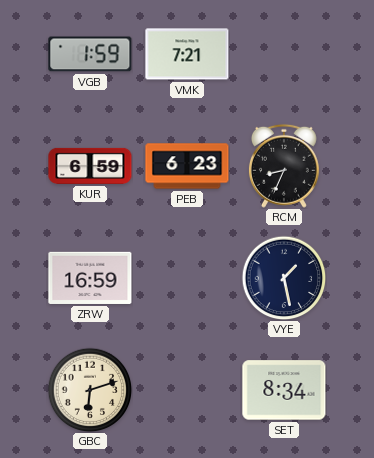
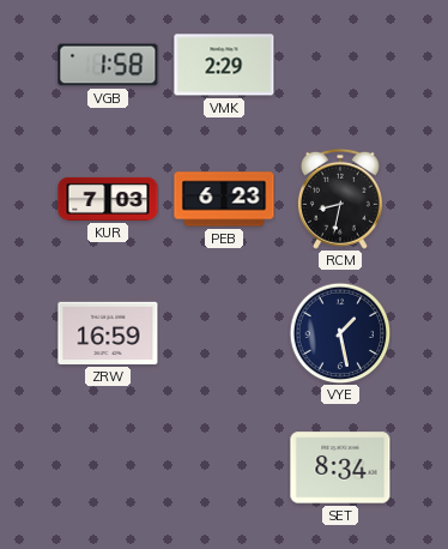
VGB: 1:59 -> 1:58
VMK: 7:21 -> 2:29
KUR: 6:59 -> 7:03
RCM: 8:34 -> 8:32
GBC: 6:12 -> none
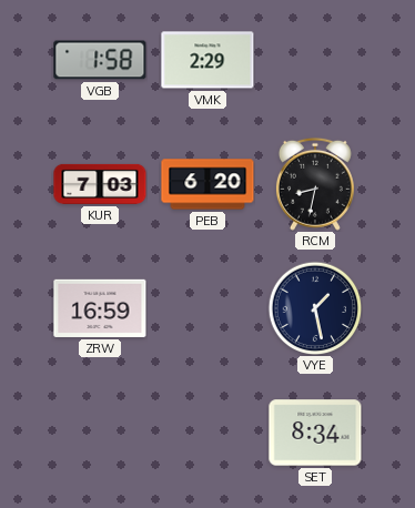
PEB: 6:23 -> 6:20
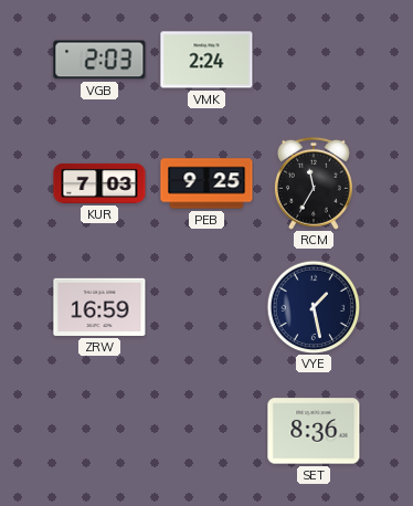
VGB: 1:58 -> 2:03
VMK: 2:29 -> 2:24
PEB: 6:20 -> 9:25
RCM: 8:32 -> 11:35
SET: 8:34 -> 8:36
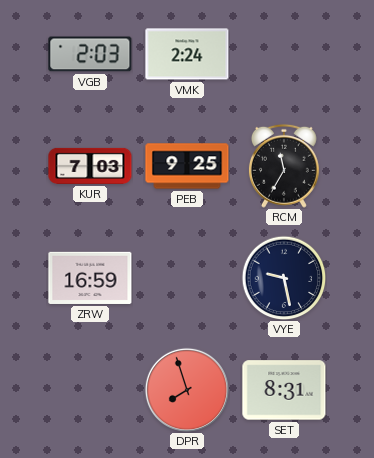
VYE: 1:28 -> 9:28
DPR: none -> 7:57
SET: 8:36 -> 8:31
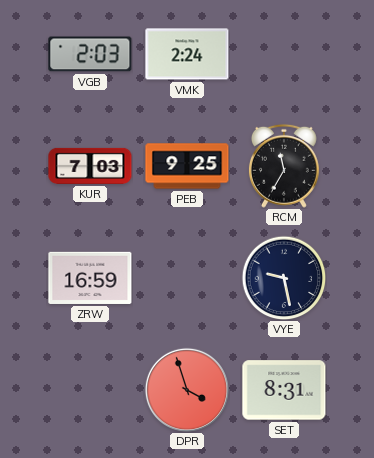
DPR: 7:57 -> 3:57
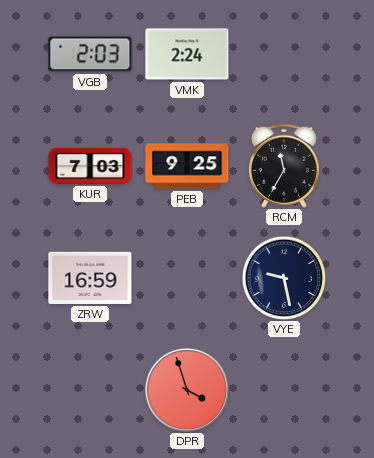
SET: 8:31 -> none
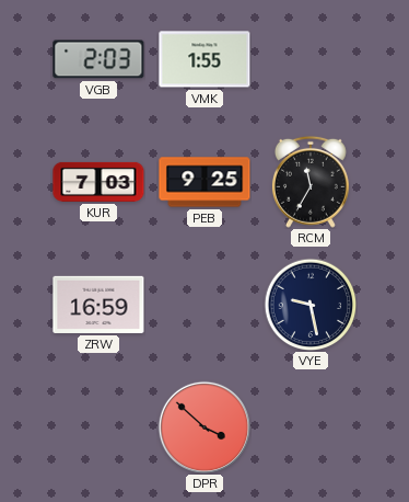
VMK: 2:24 -> 1:55
DPR: 3:57 -> 3:52
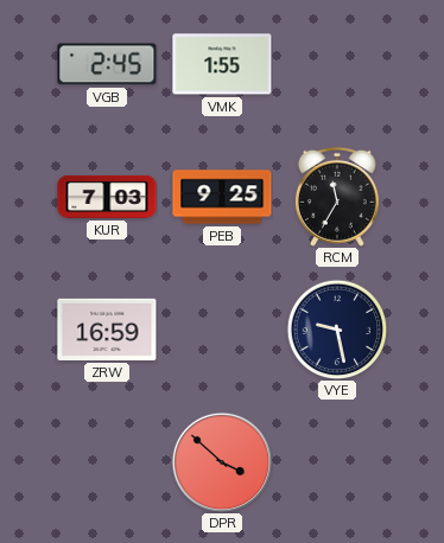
VGB: 2:03 -> 2:45
